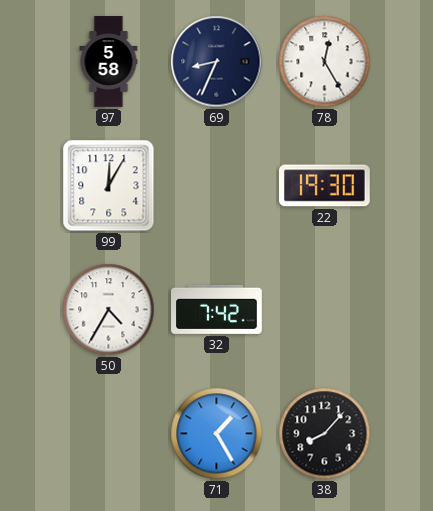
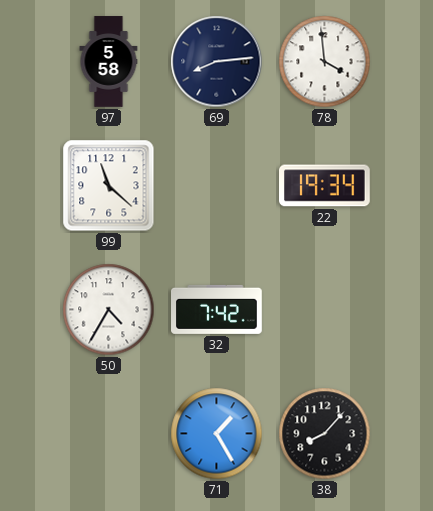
69: 8:34 -> 8:14
78: 12:25 -> 3:59
99: 12:05 -> 11:22
22: 19:30 -> 19:34
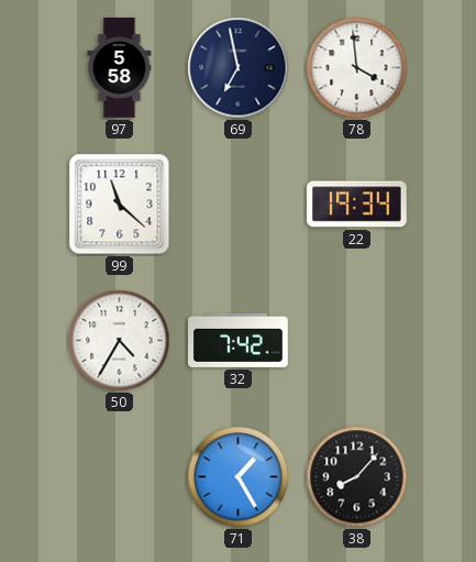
69: 8:14 -> 6:58
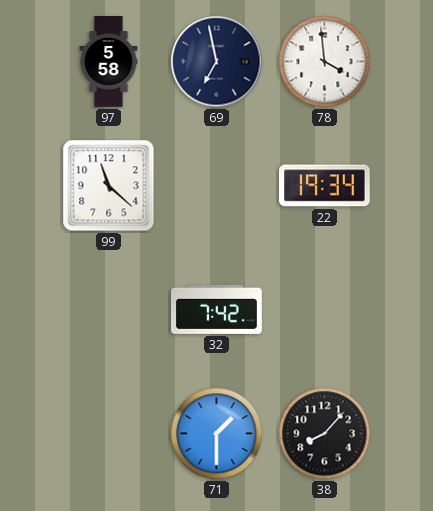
50: 4:35 -> none
71: 1:25 -> 1:30
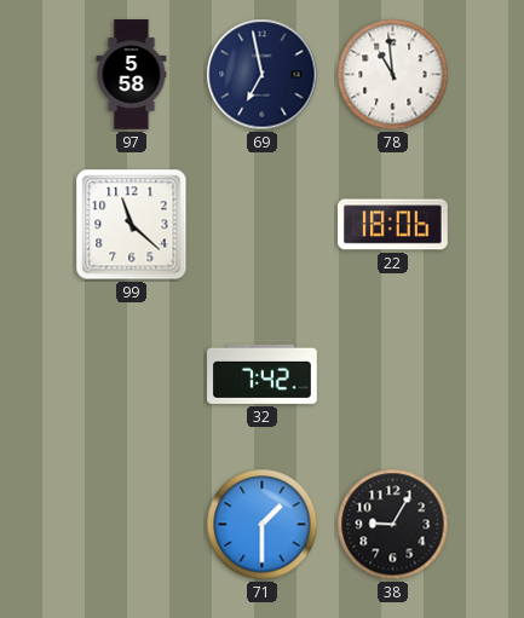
78: 3:59 -> 10:59
22: 19:34 -> 18:06
38: 8:07 -> 9:05
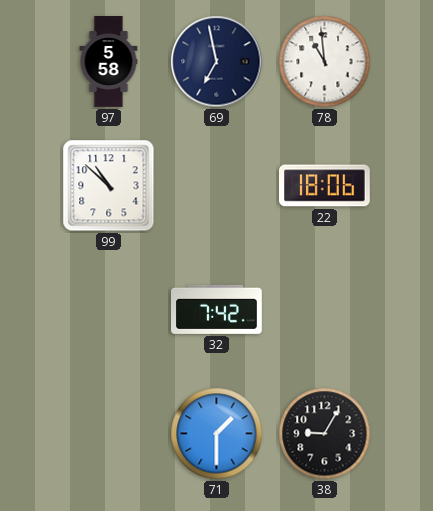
99: 11:22 -> 10:52
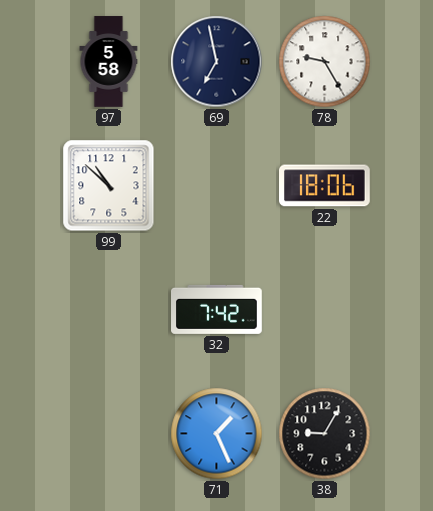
78: 10:59 -> 9:25
71: 1:30 -> 1:26
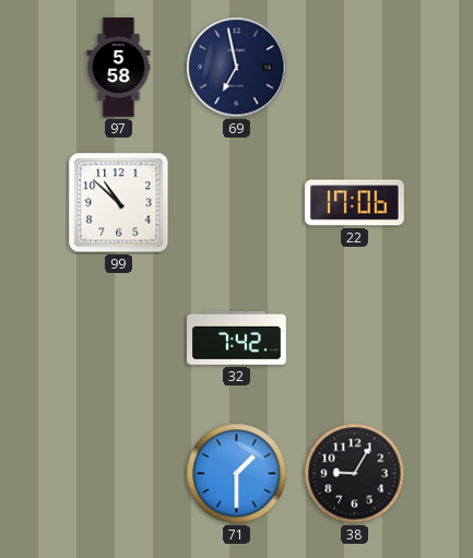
78: 9:25 -> none
22: 18:06 -> 17:06
71: 1:26 -> 1:30
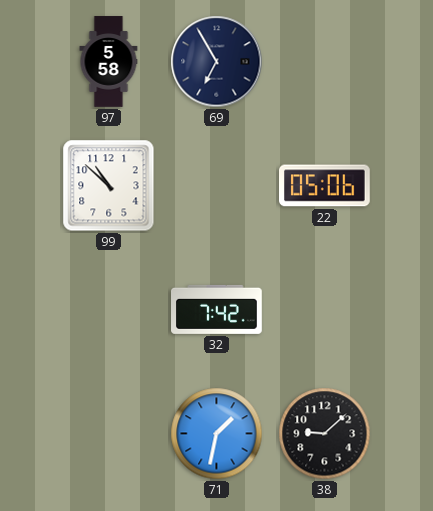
69: 6:58 -> 6:55
22: 17:06 -> 05:06
71: 1:30 -> 1:32
38: 9:05 -> 9:08
